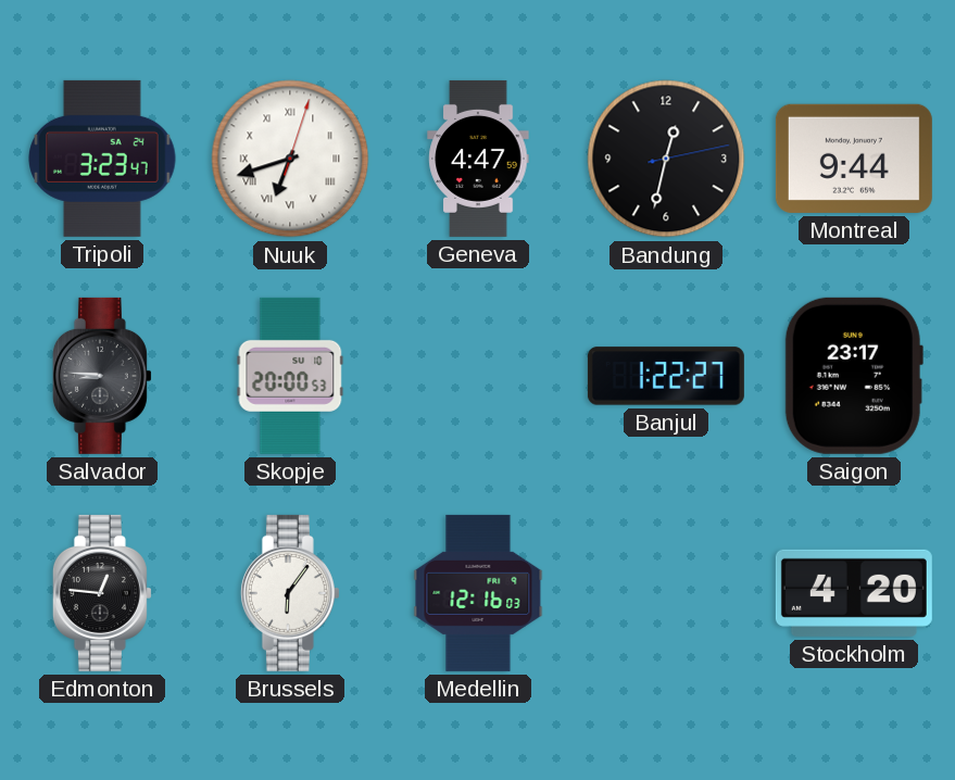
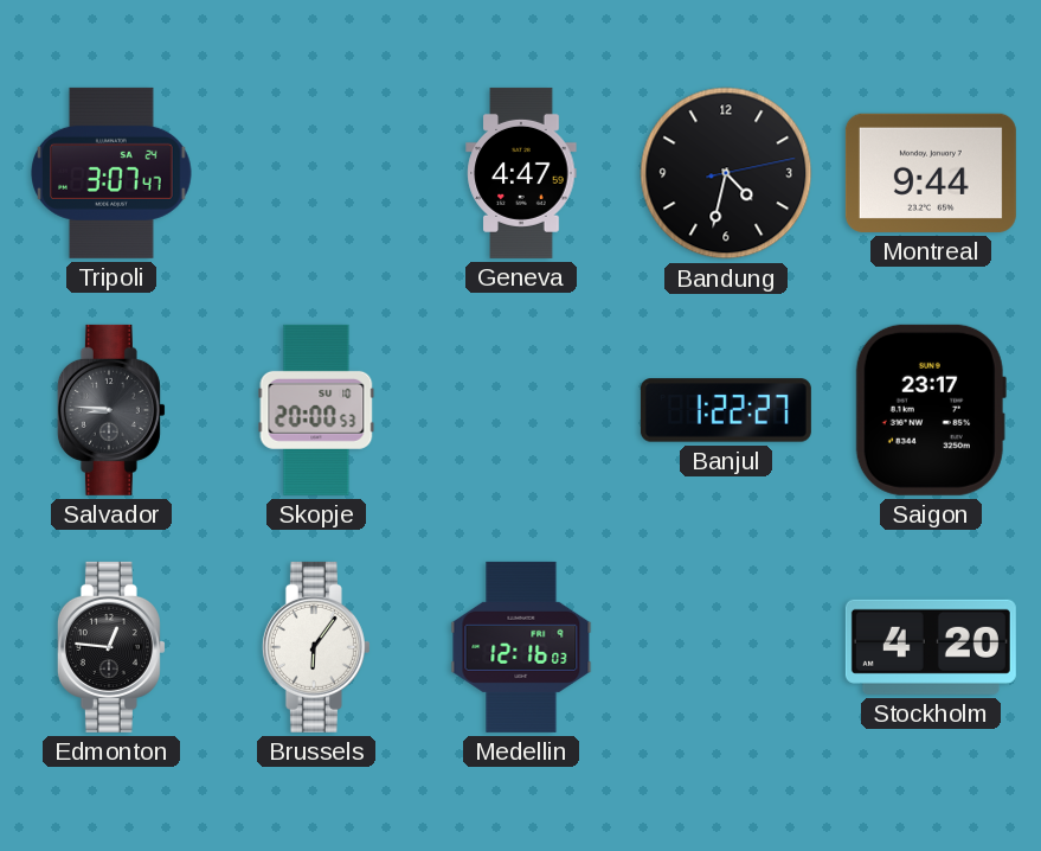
Tripoli: 3:23 -> 3:07
Nuuk: 6:42 -> none
Bandung: 12:32 -> 4:32
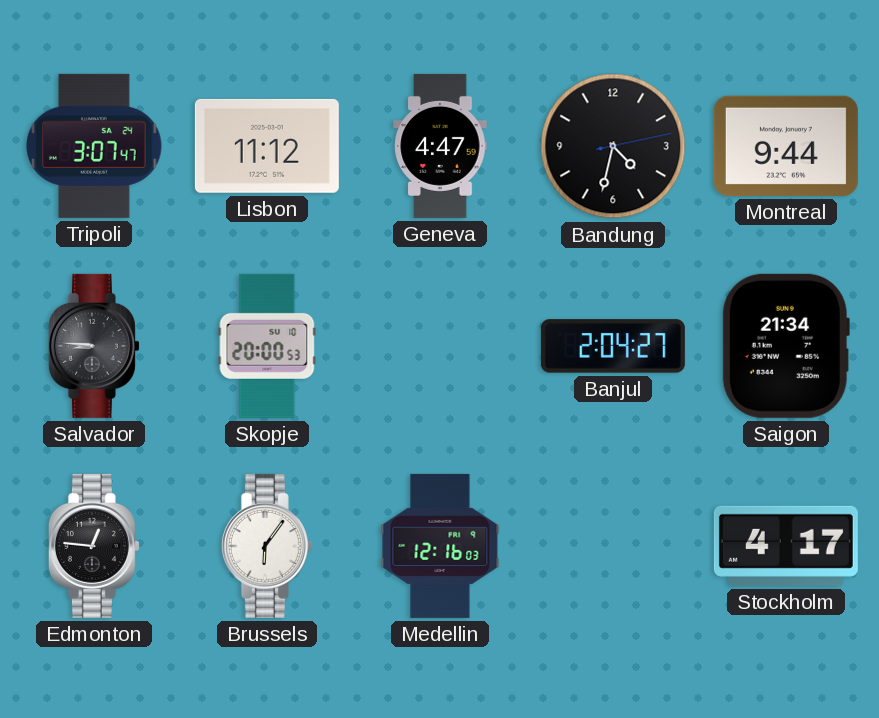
Lisbon: none -> 11:12
Banjul: 1:22 -> 2:04
Saigon: 23:17 -> 21:34
Stockholm: 4:20 -> 4:17
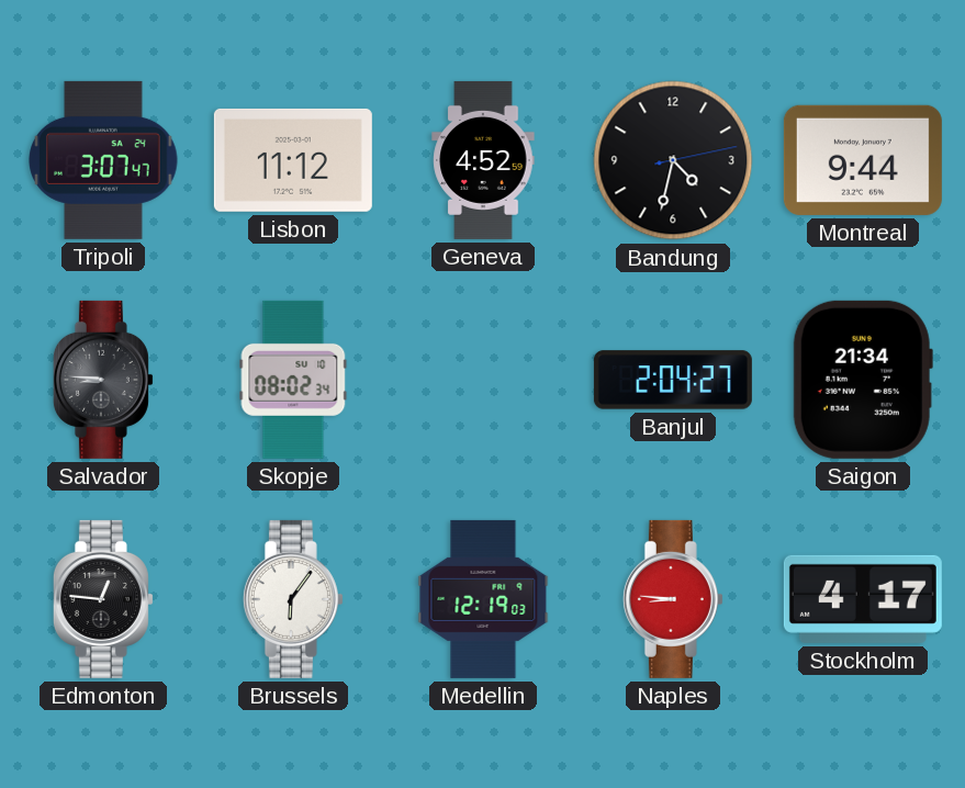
Geneva: 4:47 -> 4:52
Skopje: 20:00 -> 08:02
Medellin: 12:16 -> 12:19
Naples: none -> 8:46
